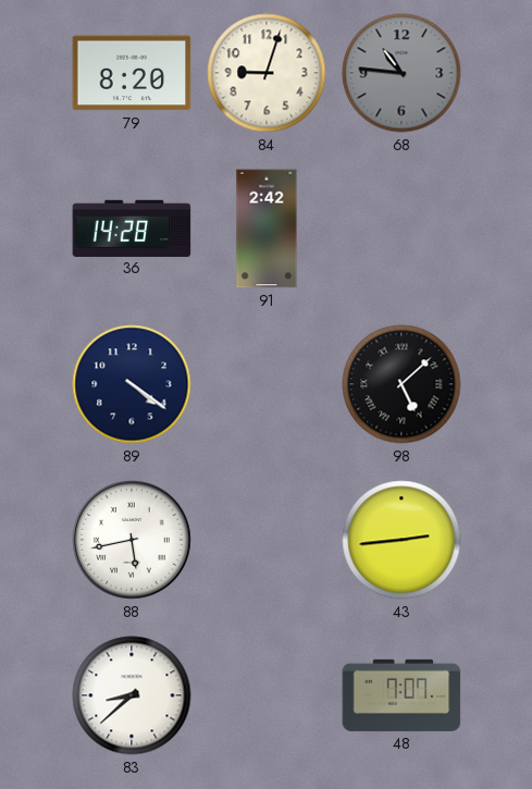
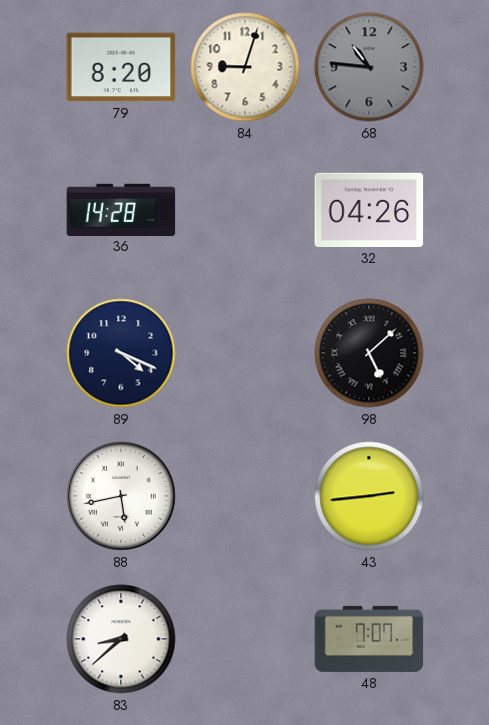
91: 2:42 -> none
32: none -> 04:26
89: 4:21 -> 4:19
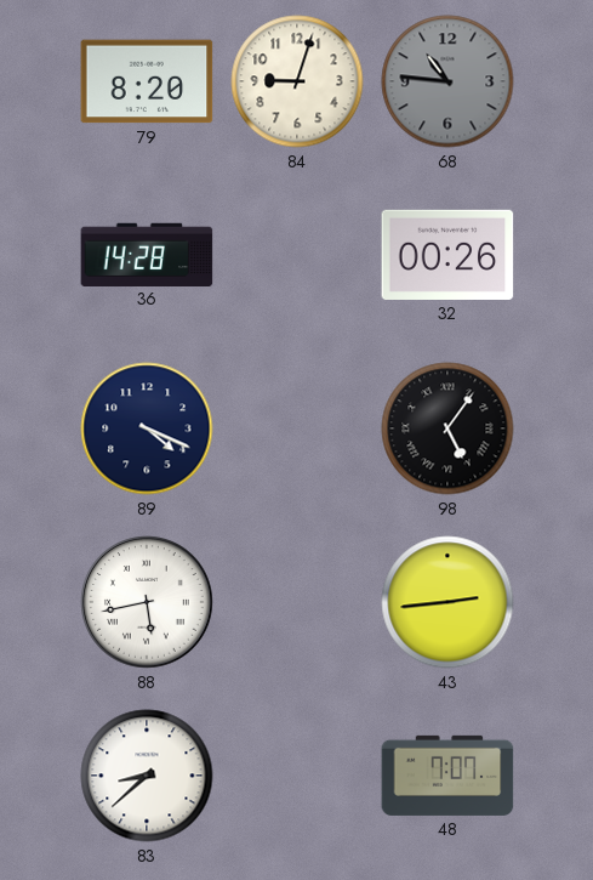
32: 04:26 -> 00:26
98: 5:08 -> 5:06
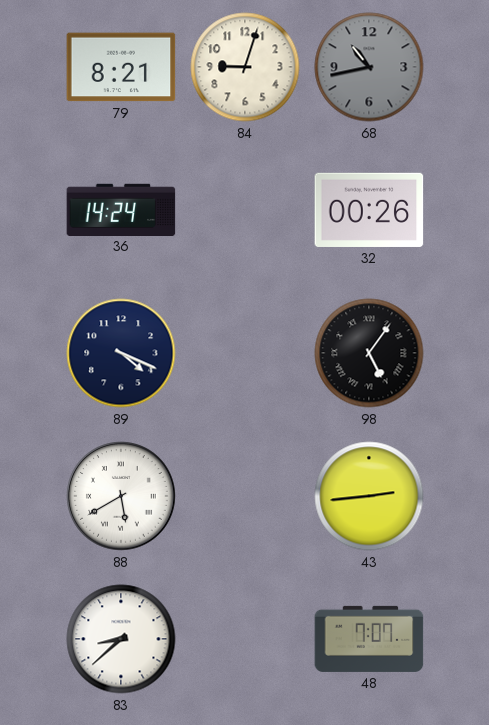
79: 8:20 -> 8:21
68: 10:46 -> 10:43
36: 14:28 -> 14:24
88: 5:43 -> 5:40
